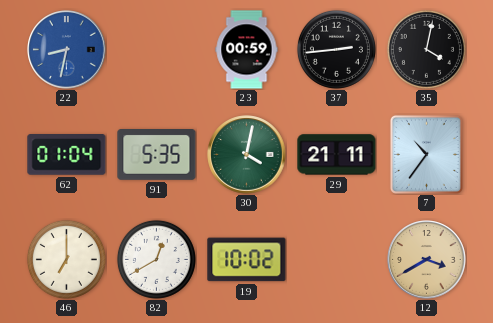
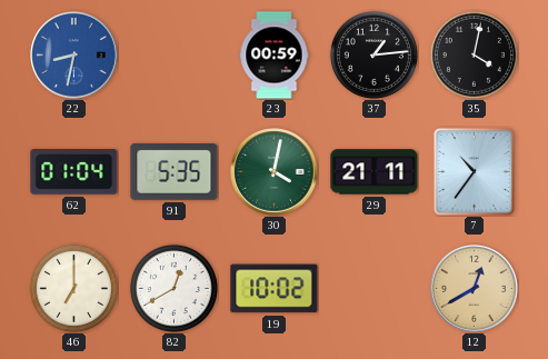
37: 2:44 -> 1:14
12: 3:40 -> 12:40
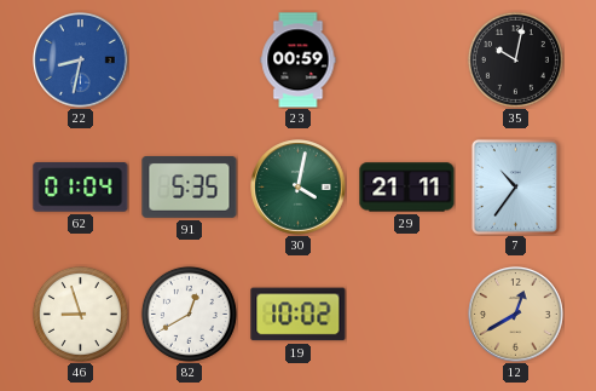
37: 1:14 -> none
35: 4:02 -> 10:02
46: 7:00 -> 8:57
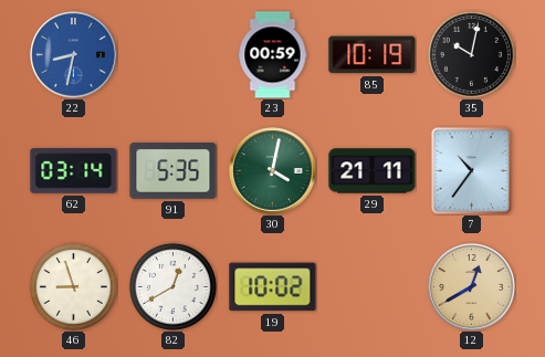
85: none -> 10:19
62: 01:04 -> 03:14
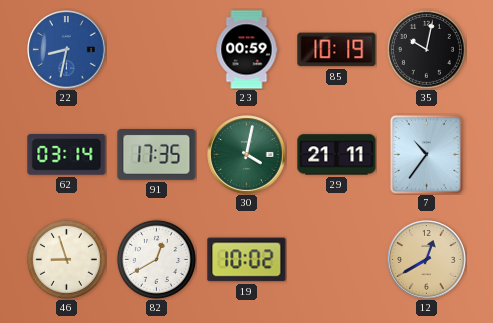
91: 5:35 -> 17:35
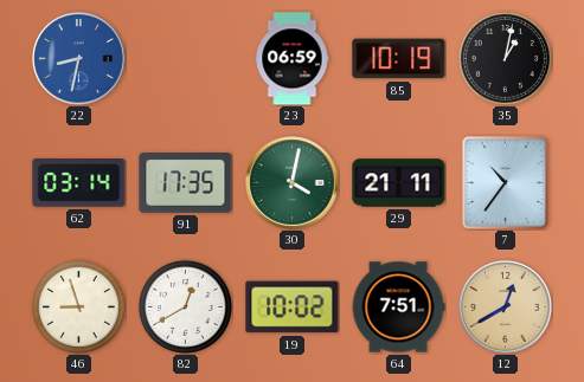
23: 00:59 -> 06:59
35: 10:02 -> 1:02
64: none -> 7:51
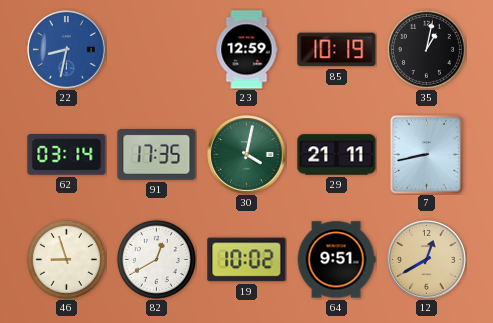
23: 06:59 -> 12:59
7: 10:36 -> 8:43
64: 7:51 -> 9:51
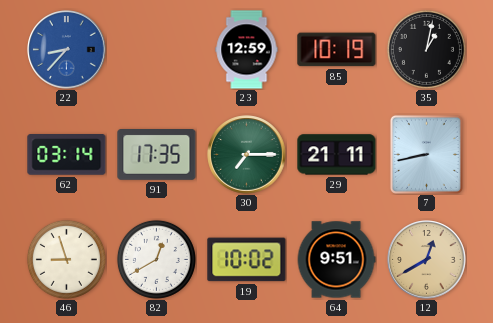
22: 8:32 -> 8:37
30: 4:02 -> 7:15
